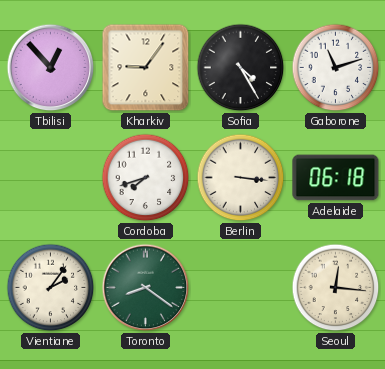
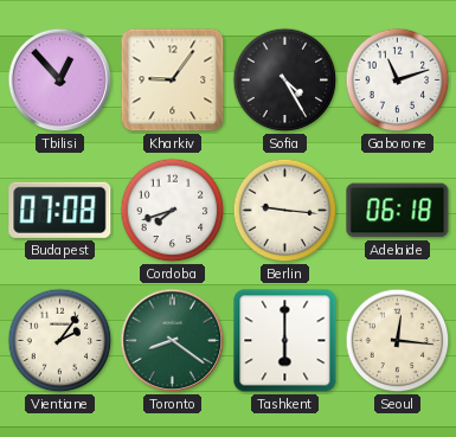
Budapest: none -> 07:08
Berlin: 3:16 -> 9:16
Tashkent: none -> 6:00
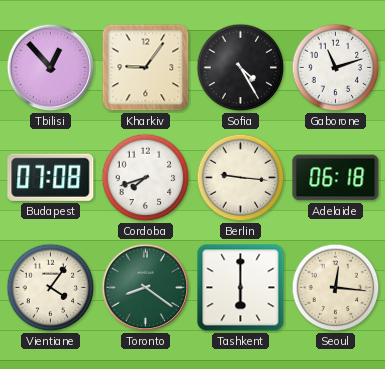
Vientiane: 2:06 -> 4:06
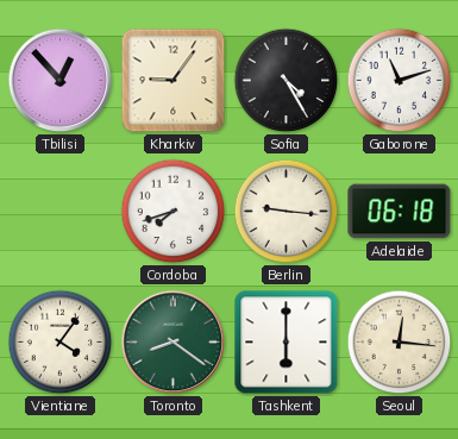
Budapest: 07:08 -> none
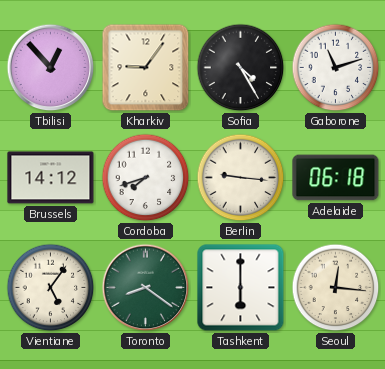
Brussels: none -> 14:12
Vientiane: 4:06 -> 5:06
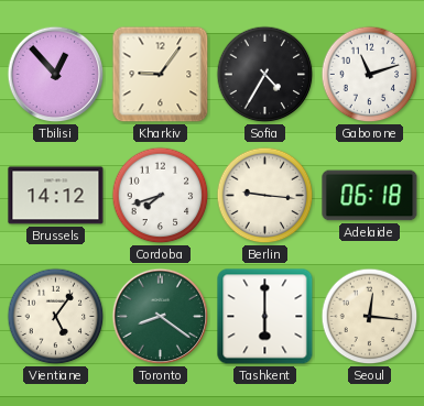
Sofia: 4:25 -> 4:35
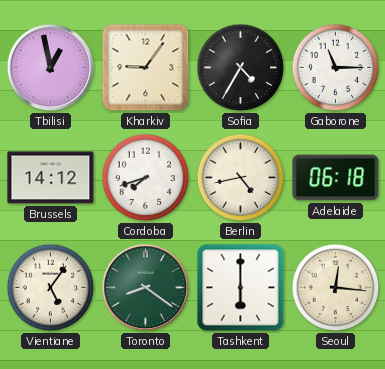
Tbilisi: 12:53 -> 12:58
Gaborone: 11:12 -> 11:15
Berlin: 9:16 -> 4:43
